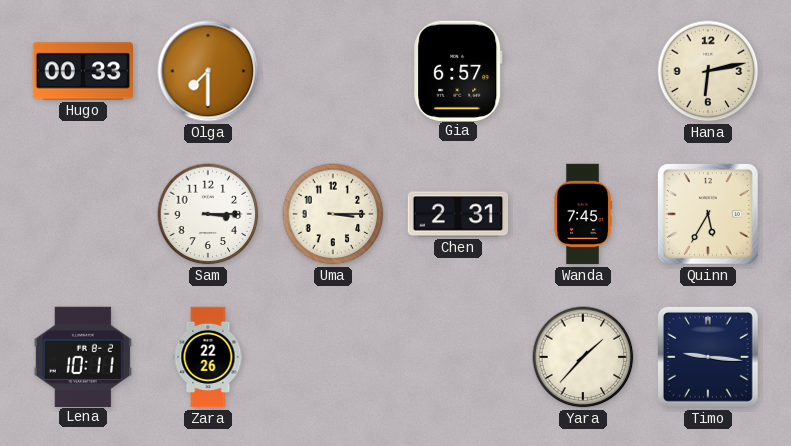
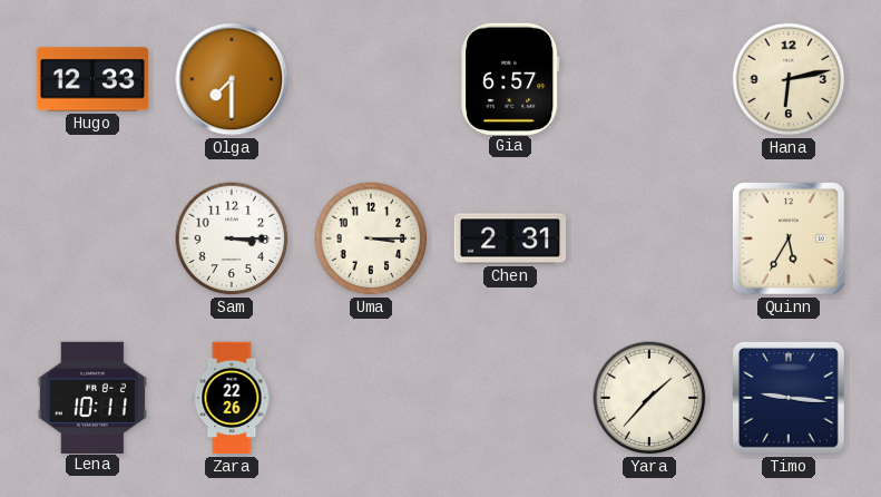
Hugo: 00:33 -> 12:33
Wanda: 7:45 -> none
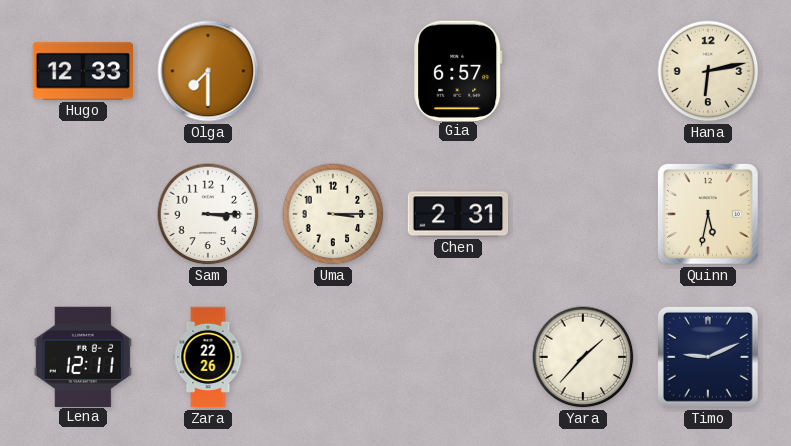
Quinn: 5:35 -> 5:32
Lena: 10:11 -> 12:11
Timo: 9:16 -> 9:11
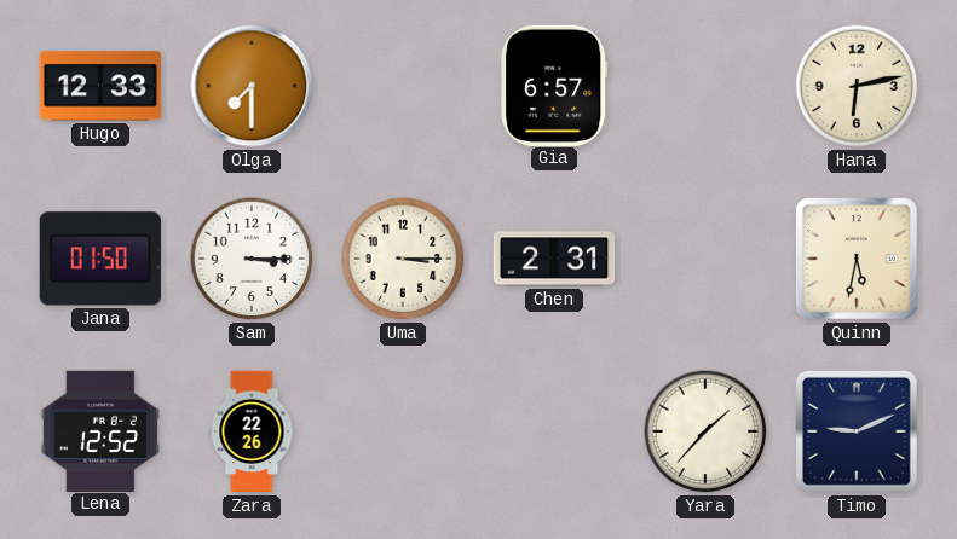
Jana: none -> 01:50
Lena: 12:11 -> 12:52
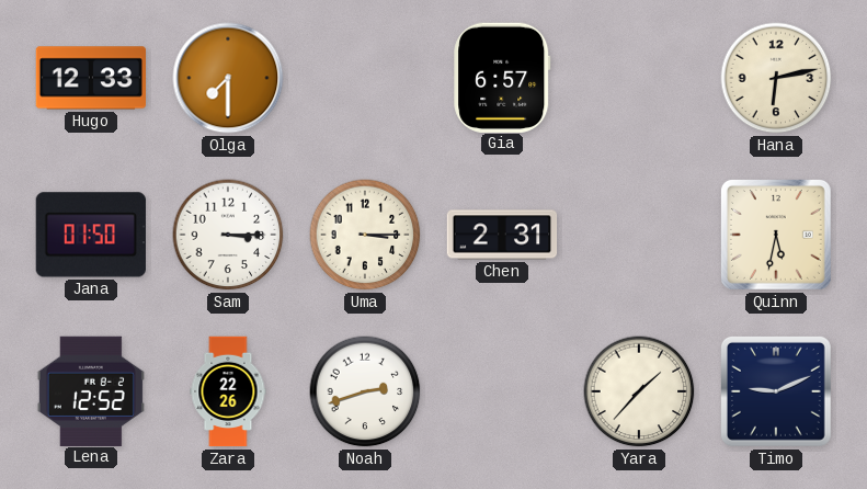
Noah: none -> 2:42
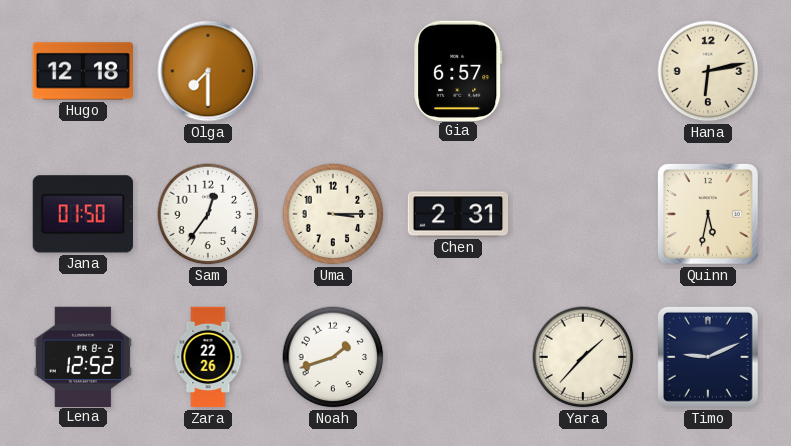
Hugo: 12:33 -> 12:18
Sam: 3:15 -> 12:36
Noah: 2:42 -> 1:42
